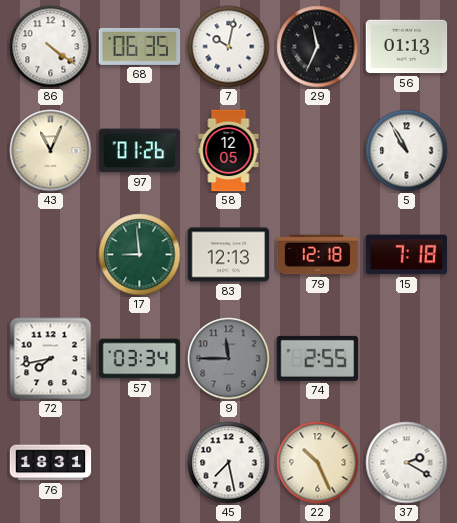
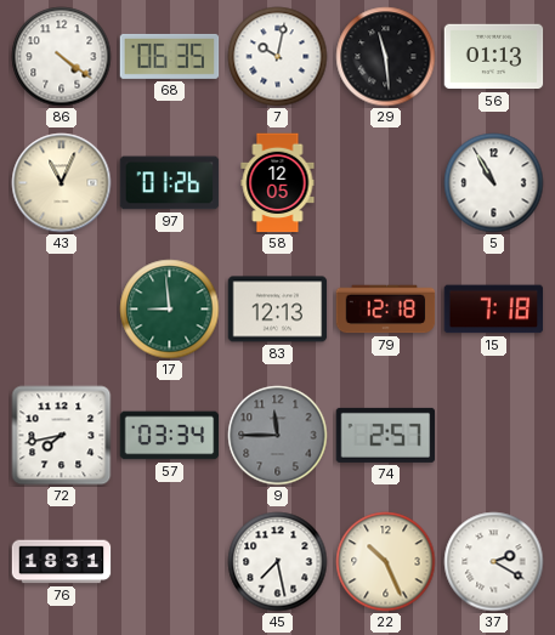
29: 11:34 -> 11:29
74: 2:55 -> 2:57
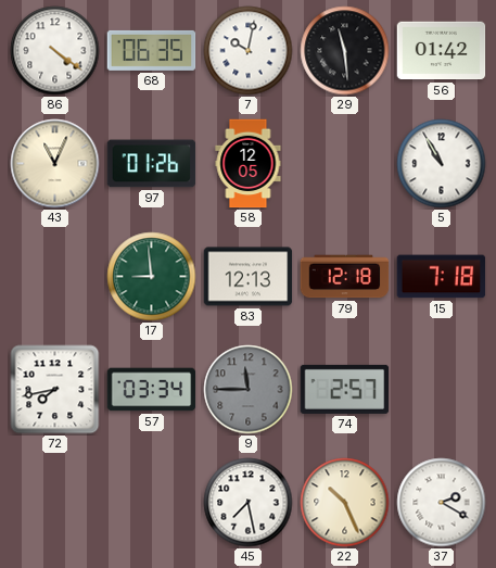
56: 01:13 -> 01:42
76: 18:31 -> none
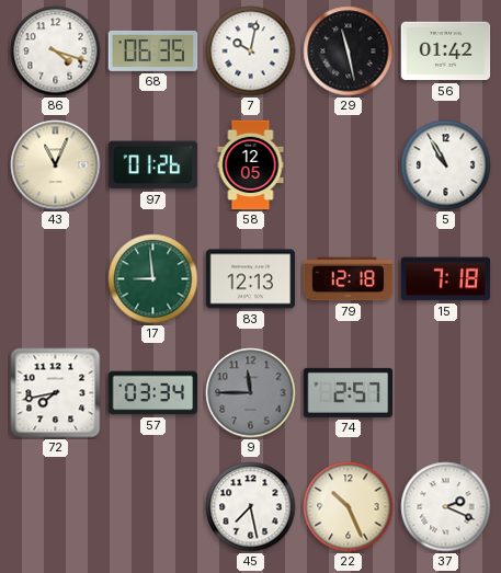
86: 4:21 -> 4:18
29: 11:29 -> 11:28
37: 2:20 -> 2:19
